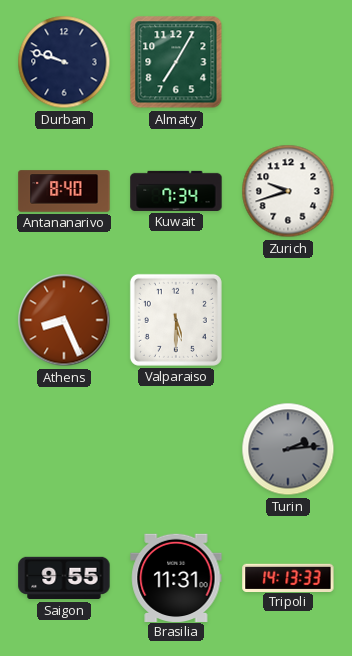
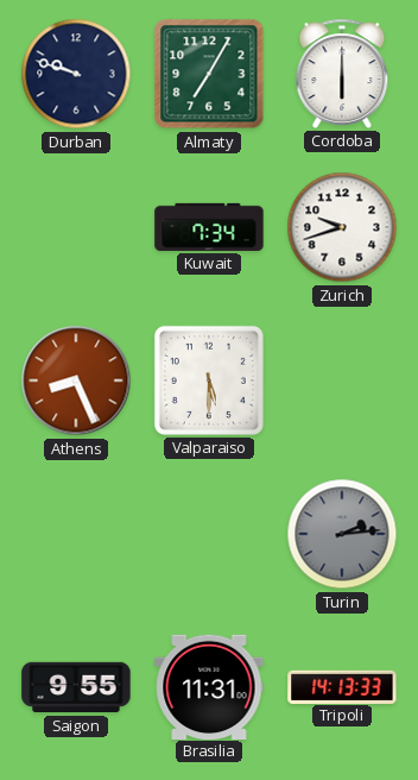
Cordoba: none -> 6:00
Antananarivo: 8:40 -> none
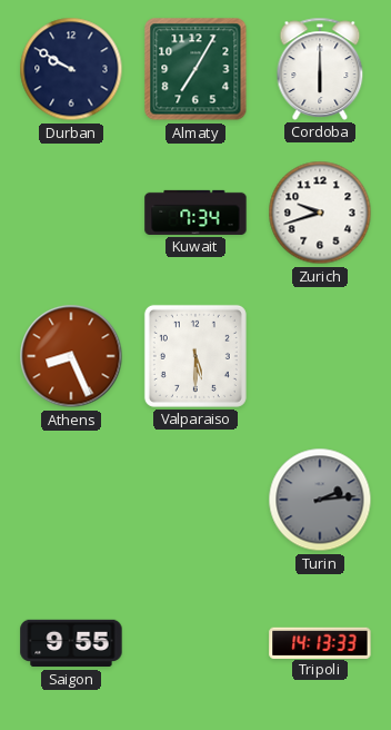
Durban: 9:48 -> 9:50
Brasilia: 11:31 -> none
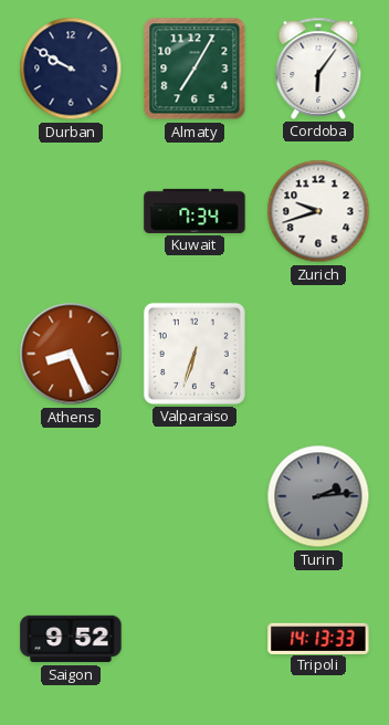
Cordoba: 6:00 -> 6:06
Valparaiso: 5:30 -> 6:33
Saigon: 9:55 -> 9:52
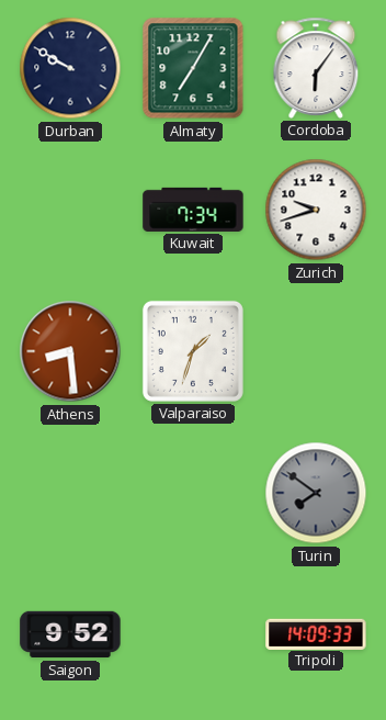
Athens: 8:26 -> 8:29
Valparaiso: 6:33 -> 1:33
Turin: 2:14 -> 7:51
Tripoli: 14:13 -> 14:09
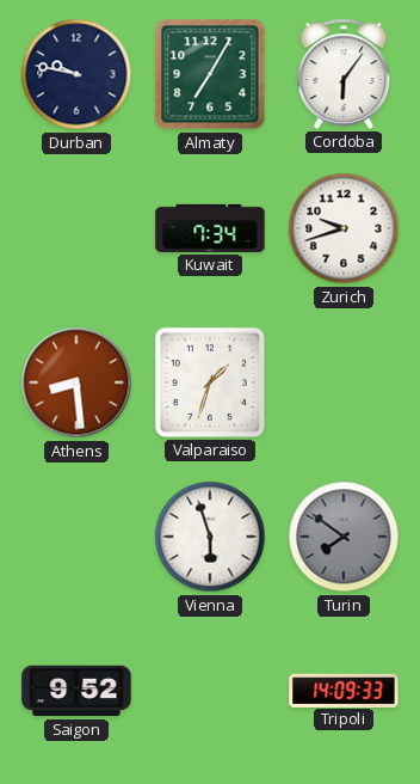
Durban: 9:50 -> 9:47
Vienna: none -> 5:57
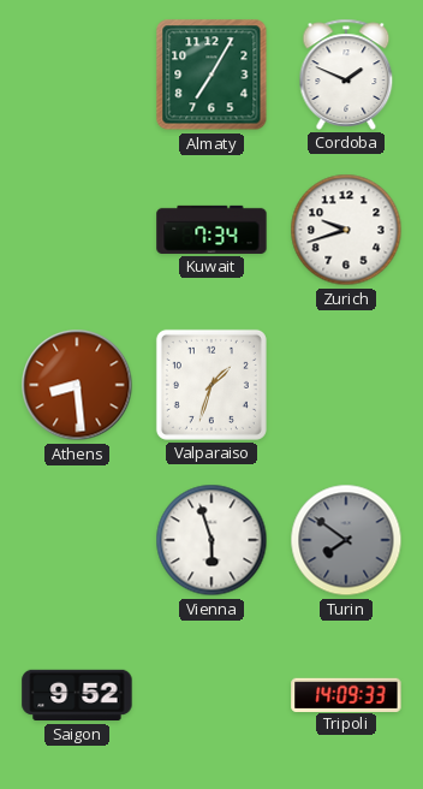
Durban: 9:47 -> none
Cordoba: 6:06 -> 1:49
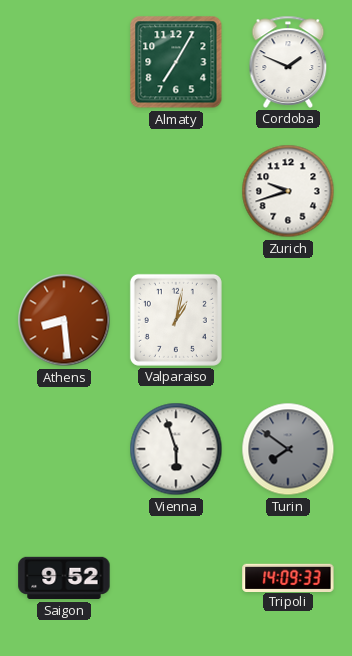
Kuwait: 7:34 -> none
Valparaiso: 1:33 -> 1:02
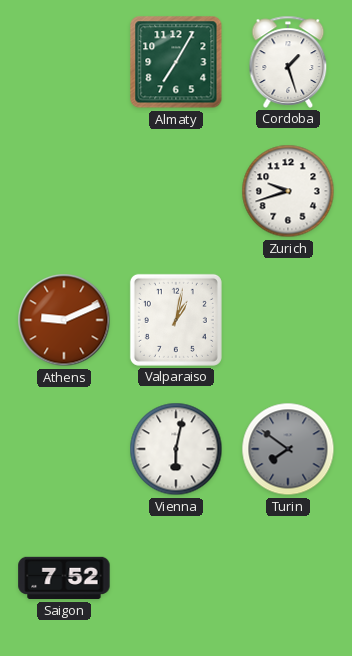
Cordoba: 1:49 -> 1:27
Athens: 8:29 -> 9:11
Vienna: 5:57 -> 6:02
Saigon: 9:52 -> 7:52
Tripoli: 14:09 -> none
